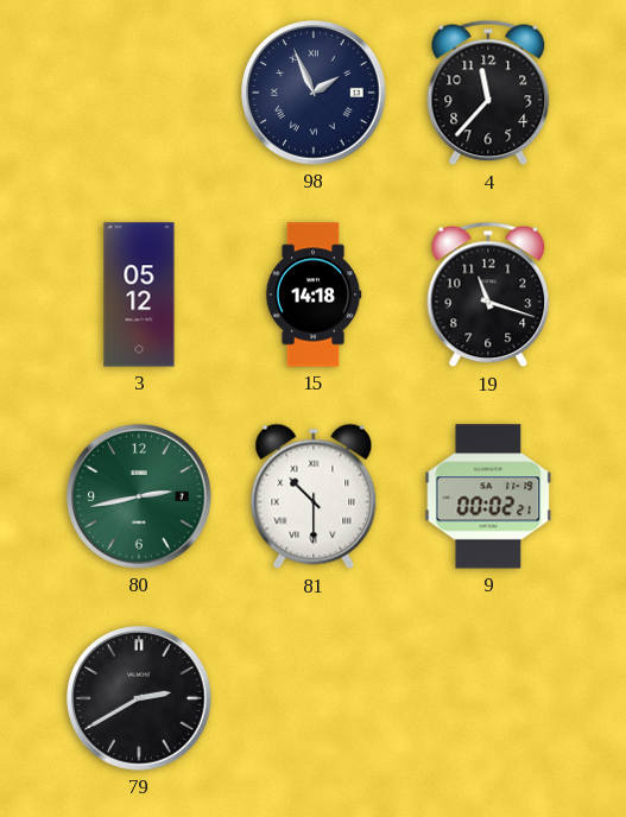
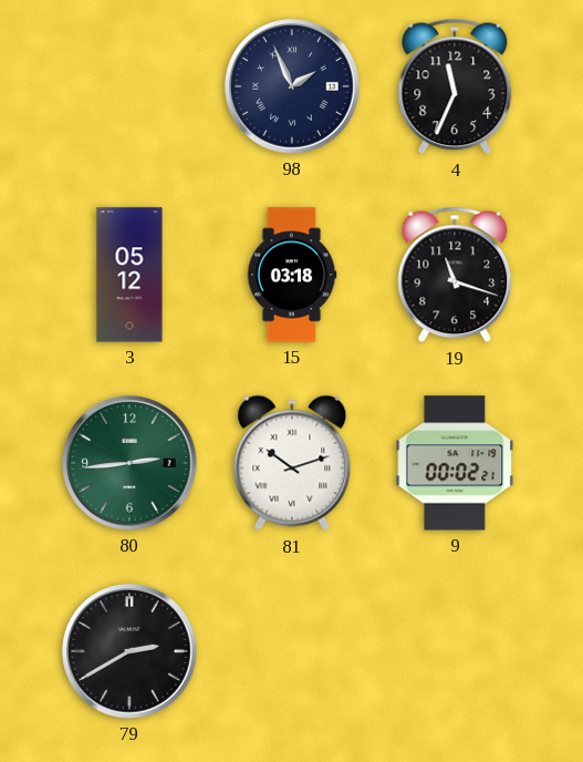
4: 11:37 -> 11:34
15: 14:18 -> 03:18
80: 2:43 -> 2:44
81: 10:30 -> 10:12
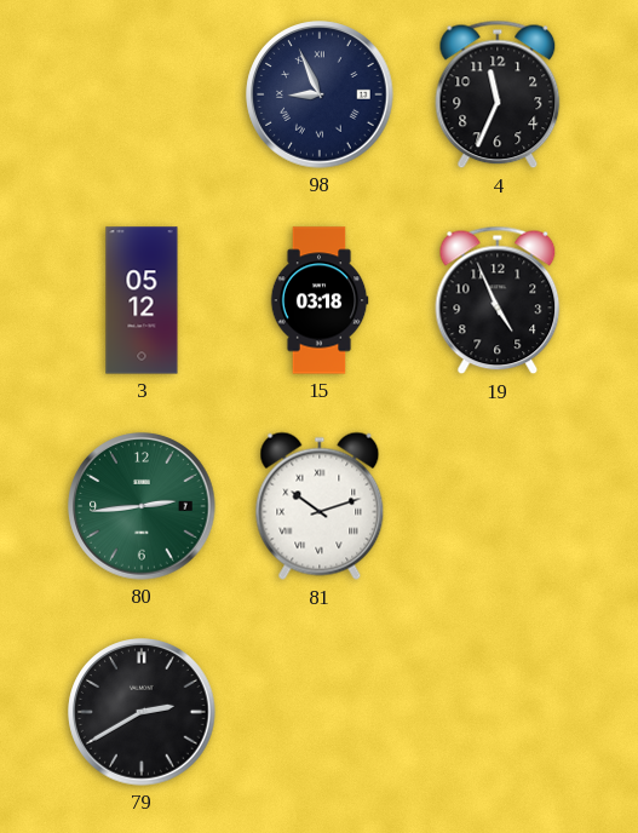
98: 1:56 -> 8:56
19: 11:18 -> 4:56
9: 00:02 -> none
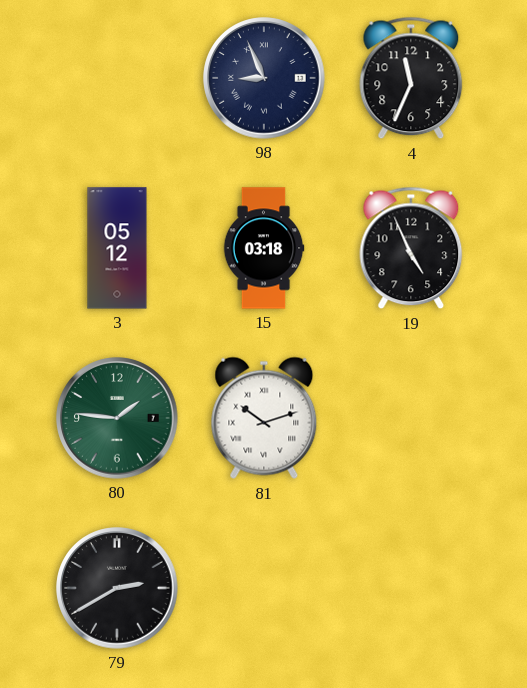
80: 2:44 -> 1:46
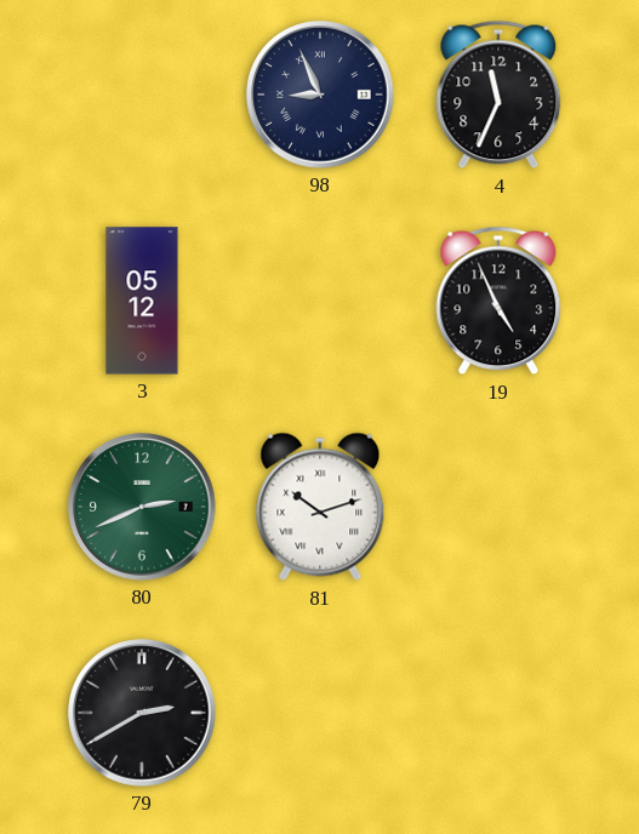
15: 03:18 -> none
80: 1:46 -> 2:41
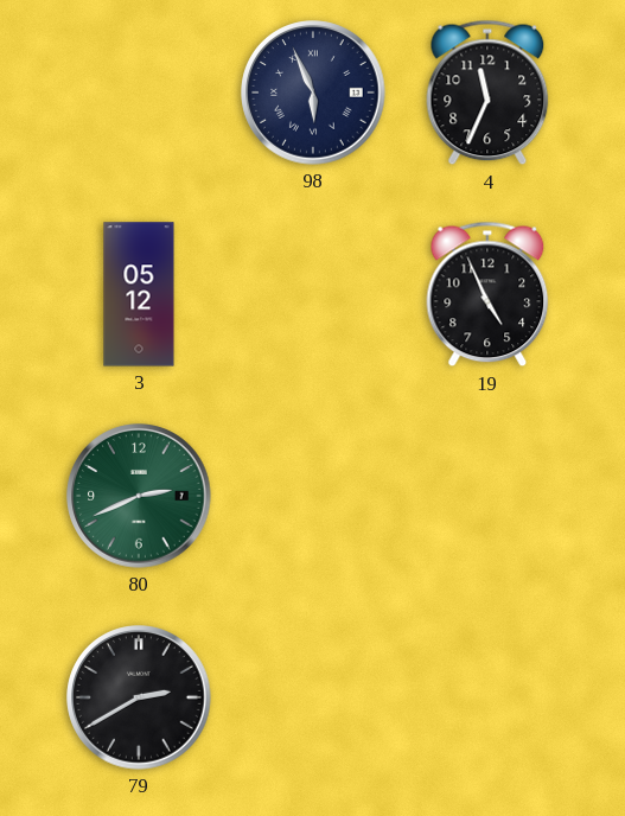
98: 8:56 -> 5:56
81: 10:12 -> none
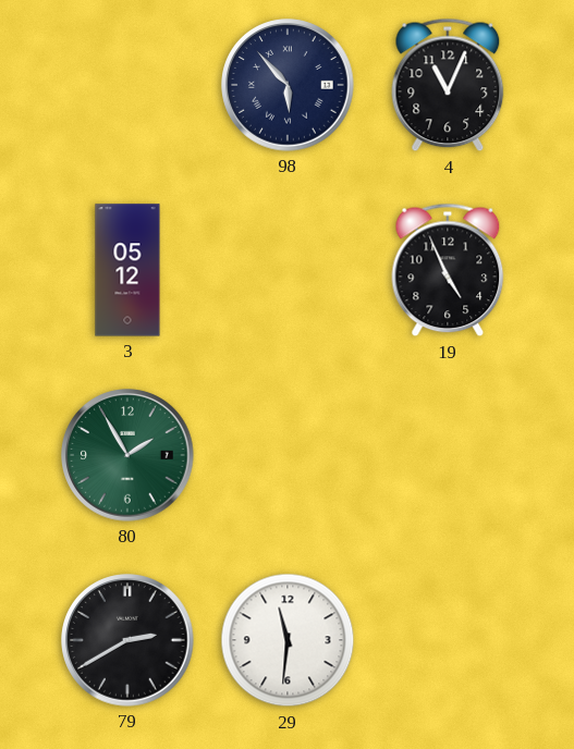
98: 5:56 -> 5:53
4: 11:34 -> 11:04
80: 2:41 -> 1:55
29: none -> 11:31
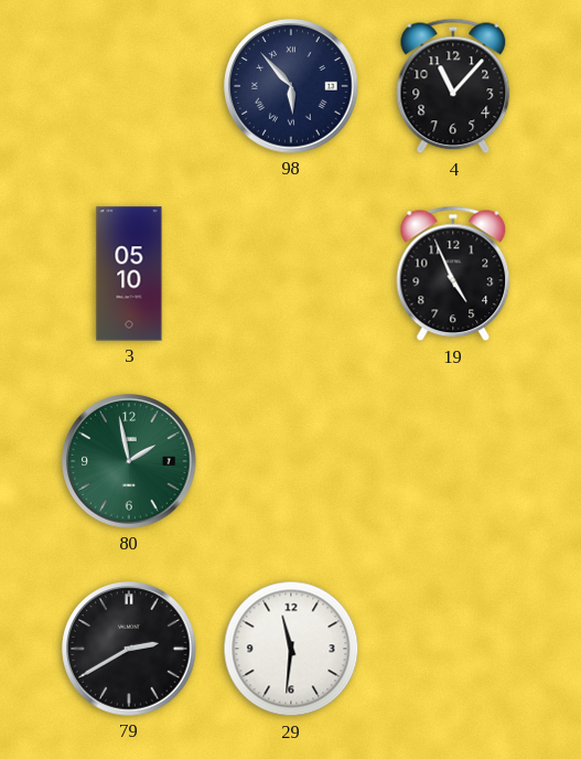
4: 11:04 -> 11:07
3: 05:12 -> 05:10
80: 1:55 -> 1:58
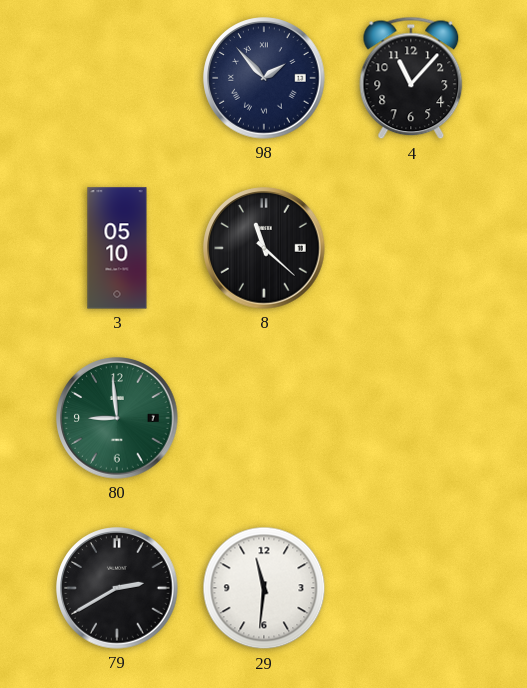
98: 5:53 -> 1:53
8: none -> 11:22
19: 4:56 -> none
80: 1:58 -> 8:59
